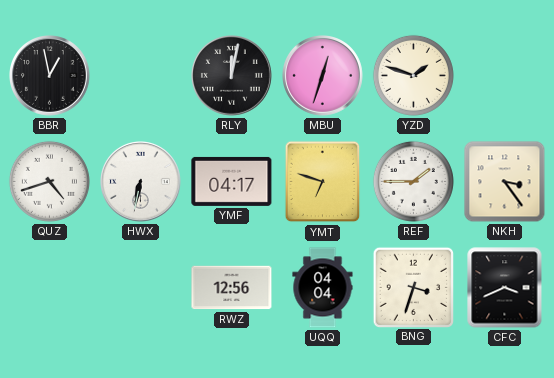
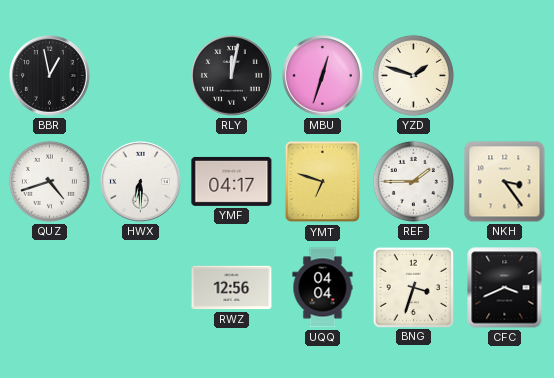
HWX: 6:32 -> 6:30
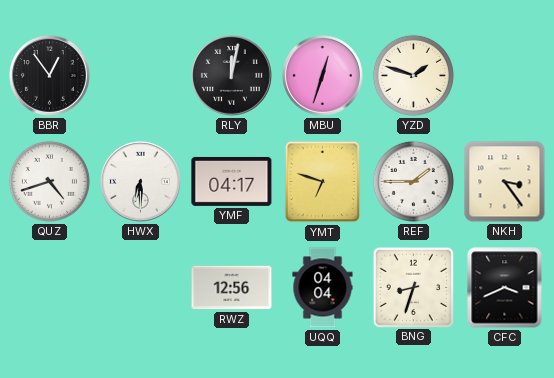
BBR: 12:58 -> 12:54
BNG: 3:33 -> 8:33
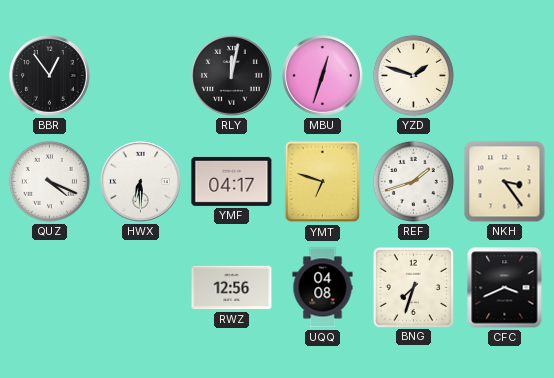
QUZ: 4:42 -> 4:19
REF: 1:45 -> 1:42
UQQ: 04:04 -> 04:08
BNG: 8:33 -> 7:33
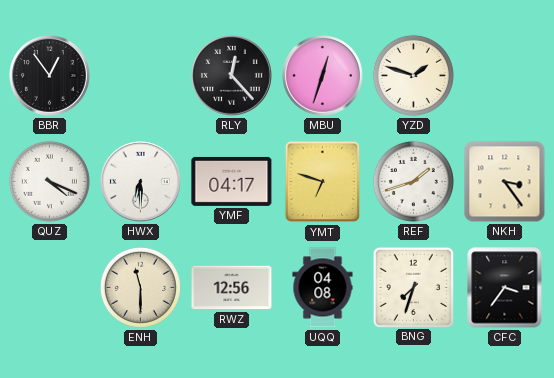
RLY: 12:02 -> 12:23
ENH: none -> 11:30
CFC: 3:41 -> 3:36
